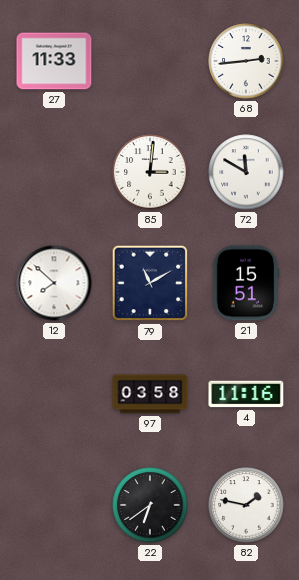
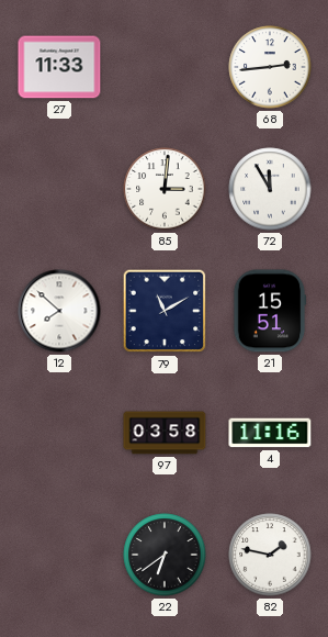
72: 11:50 -> 11:55
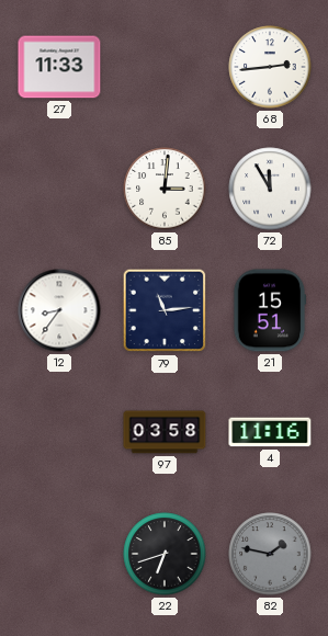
12: 7:52 -> 8:36
79: 11:10 -> 11:14
22: 6:39 -> 6:42
82 dial: white -> grey
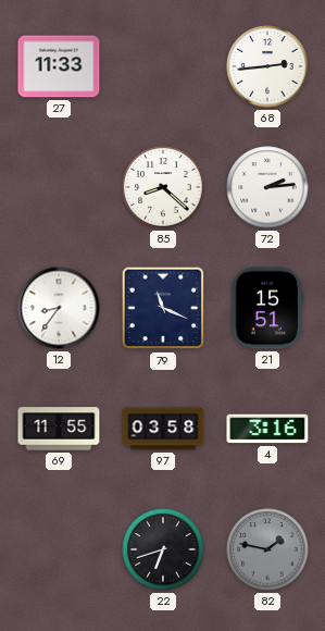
85: 3:01 -> 8:22
72: 11:55 -> 2:14
79: 11:14 -> 11:19
69: none -> 11:55
4: 11:16 -> 3:16
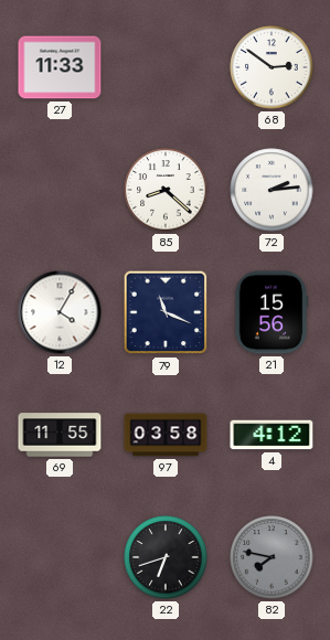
68: 2:44 -> 2:51
12: 8:36 -> 4:05
21: 15:51 -> 15:56
4: 3:16 -> 4:12
82: 1:47 -> 7:47
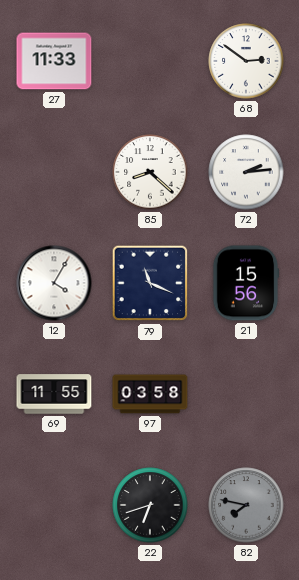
4: 4:12 -> none
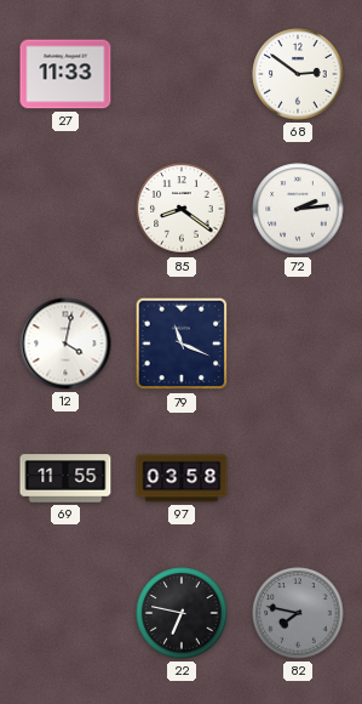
85: 8:22 -> 8:21
12: 4:05 -> 4:02
21: 15:56 -> none
22: 6:42 -> 6:47
